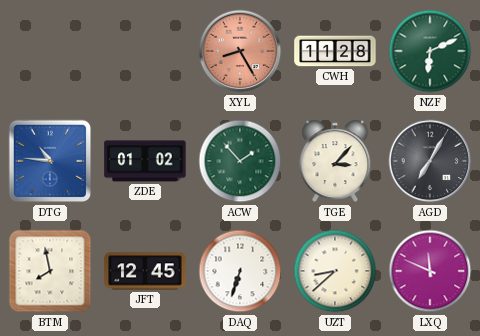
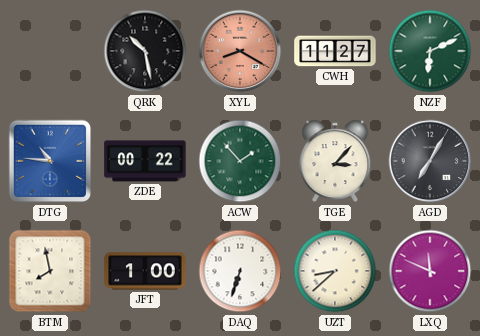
QRK: none -> 10:28
XYL: 8:25 -> 8:20
CWH: 11:28 -> 11:27
ZDE: 01:02 -> 00:22
JFT: 12:45 -> 1:00
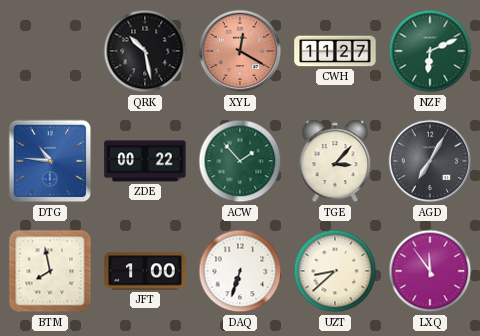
XYL: 8:20 -> 12:20
LXQ: 11:49 -> 11:54
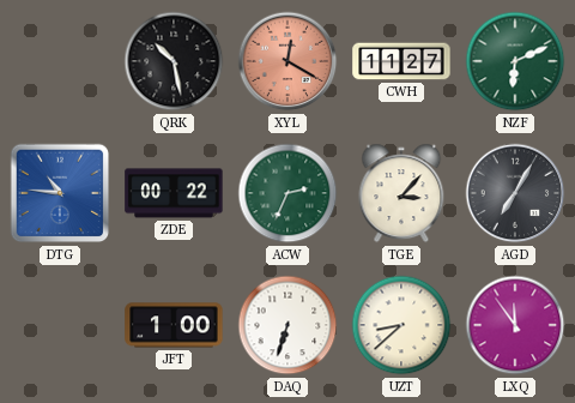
ACW: 1:53 -> 2:34
BTM: 7:58 -> none
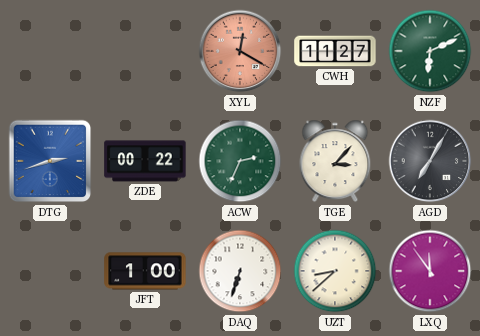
QRK: 10:28 -> none
DTG: 10:46 -> 2:42
